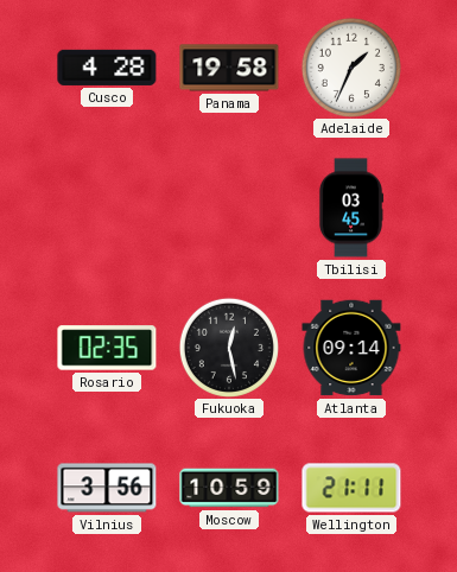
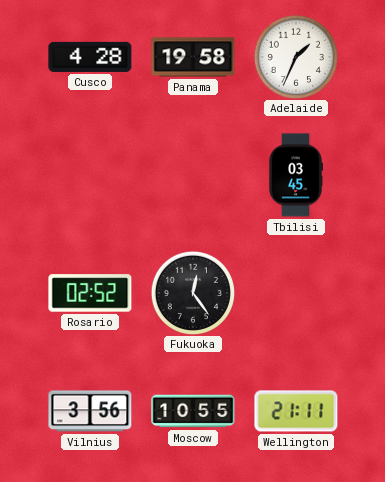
Rosario: 02:35 -> 02:52
Fukuoka: 12:28 -> 12:24
Atlanta: 09:14 -> none
Moscow: 10:59 -> 10:55
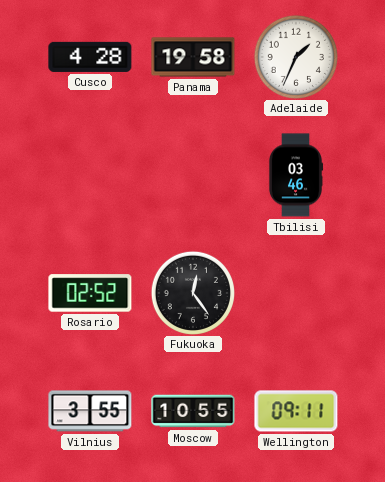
Tbilisi: 03:45 -> 03:46
Vilnius: 3:56 -> 3:55
Wellington: 21:11 -> 09:11
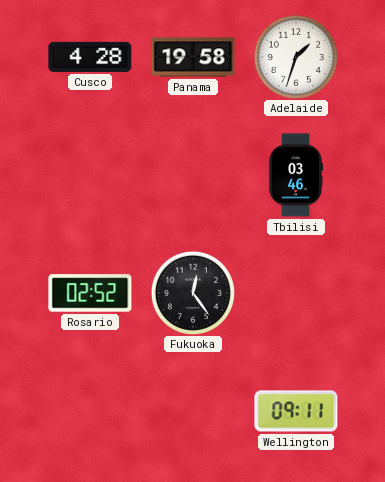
Adelaide: 1:34 -> 1:33
Vilnius: 3:55 -> none
Moscow: 10:55 -> none
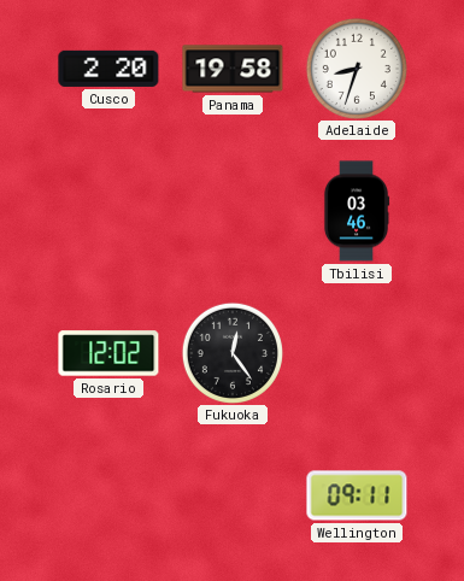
Cusco: 4:28 -> 2:20
Adelaide: 1:33 -> 8:33
Rosario: 02:52 -> 12:02
